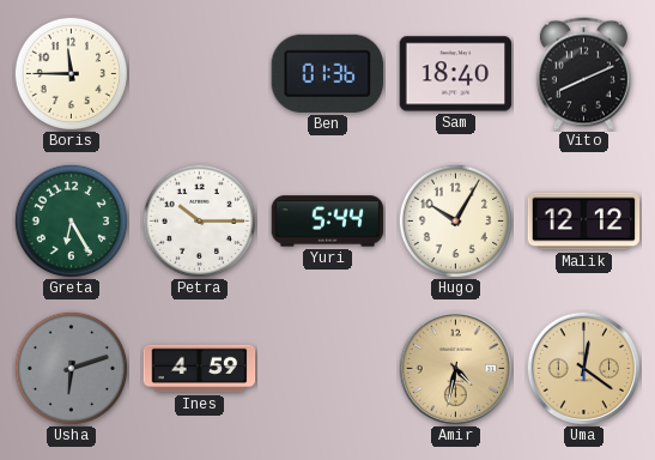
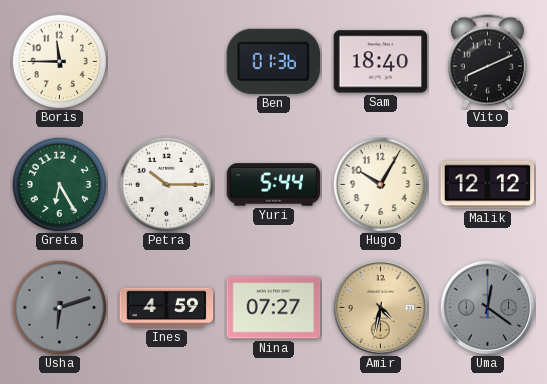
Nina: none -> 07:27
Uma dial: champagne -> grey
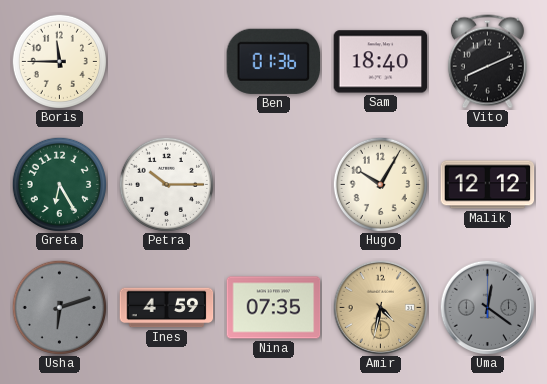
Yuri: 5:44 -> none
Nina: 07:27 -> 07:35
